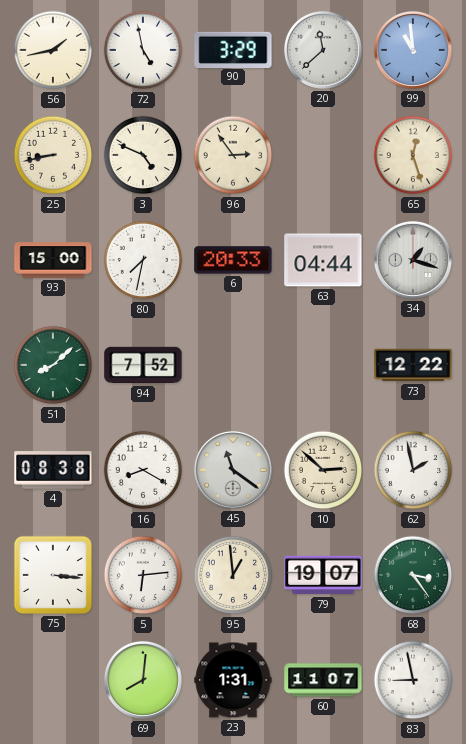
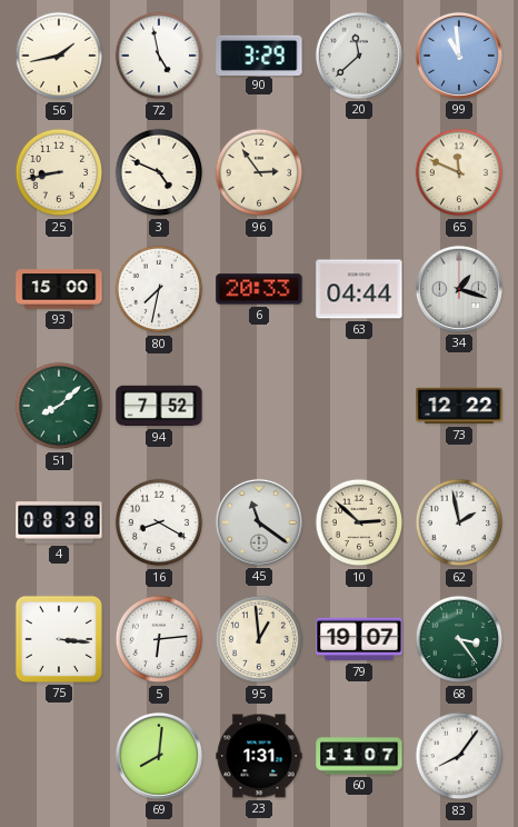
65: 12:27 -> 11:49
83: 8:58 -> 8:06
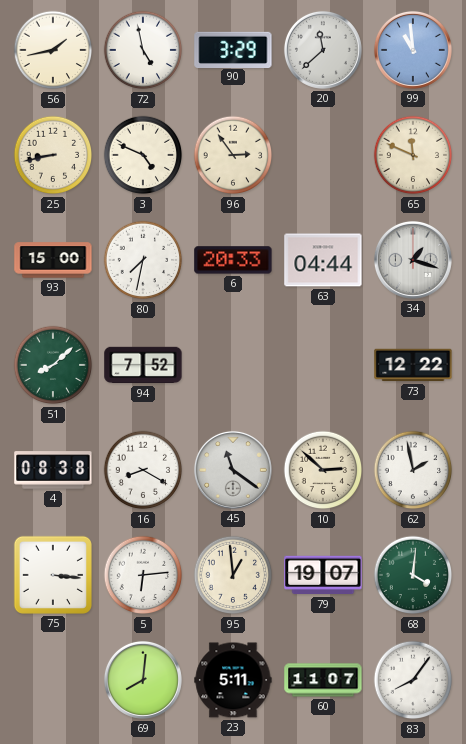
68: 3:24 -> 4:01
23: 1:31 -> 5:11
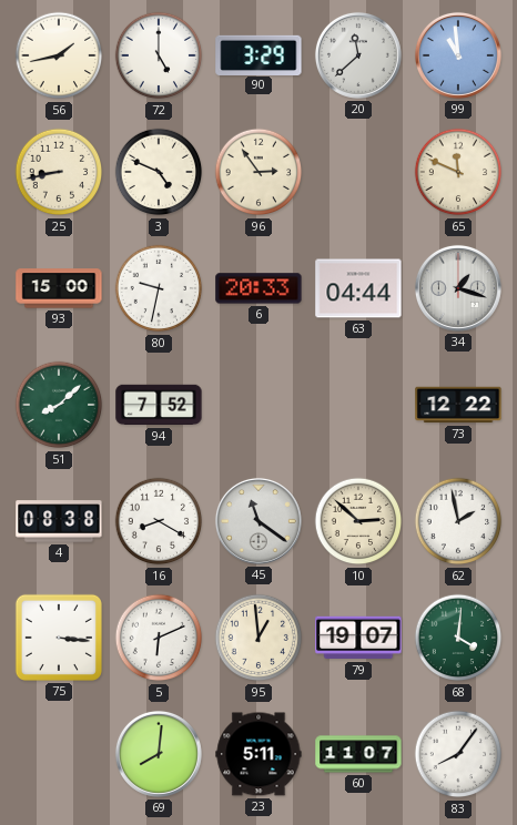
72: 4:58 -> 5:00
80: 7:32 -> 9:32
5: 6:14 -> 6:11
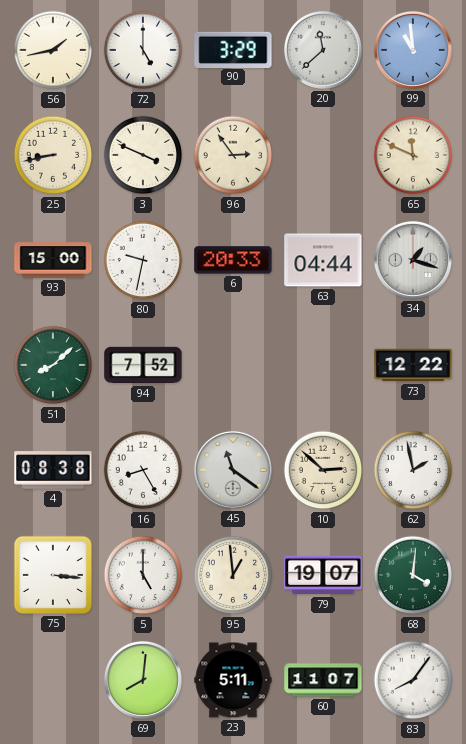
3: 4:49 -> 3:49
16: 8:20 -> 8:25
5: 6:11 -> 5:00
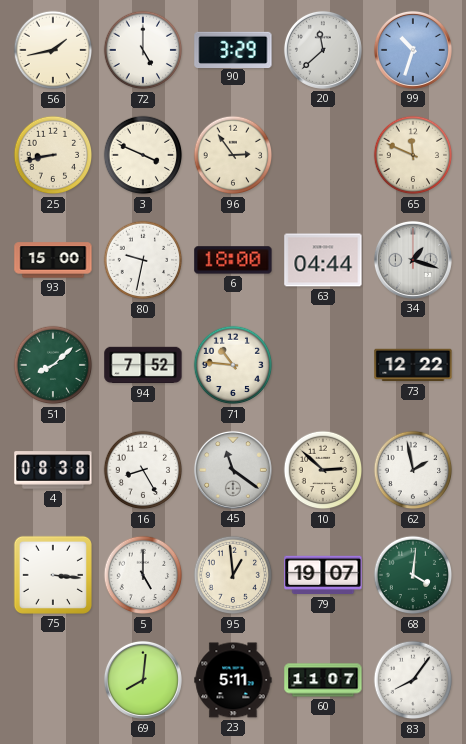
99: 10:59 -> 10:33
6: 20:33 -> 18:00
71: none -> 10:46
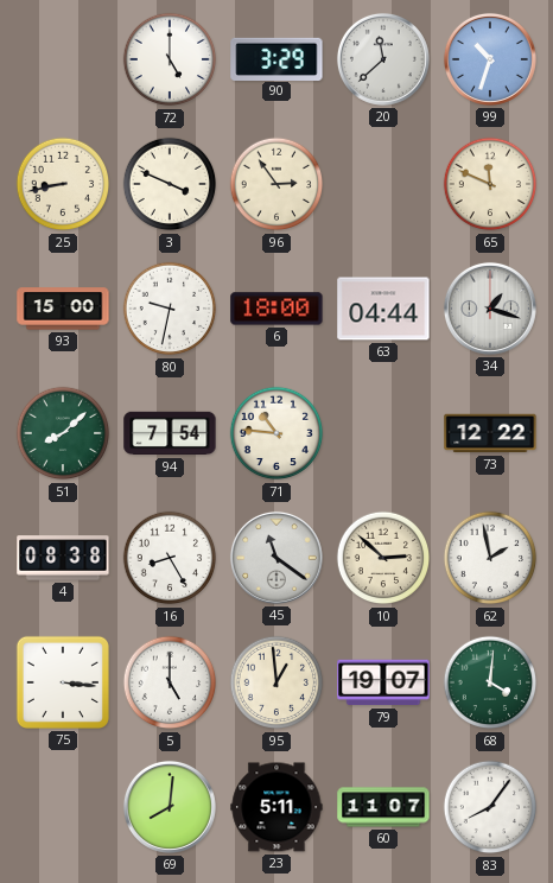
56: 1:43 -> none
94: 7:52 -> 7:54
